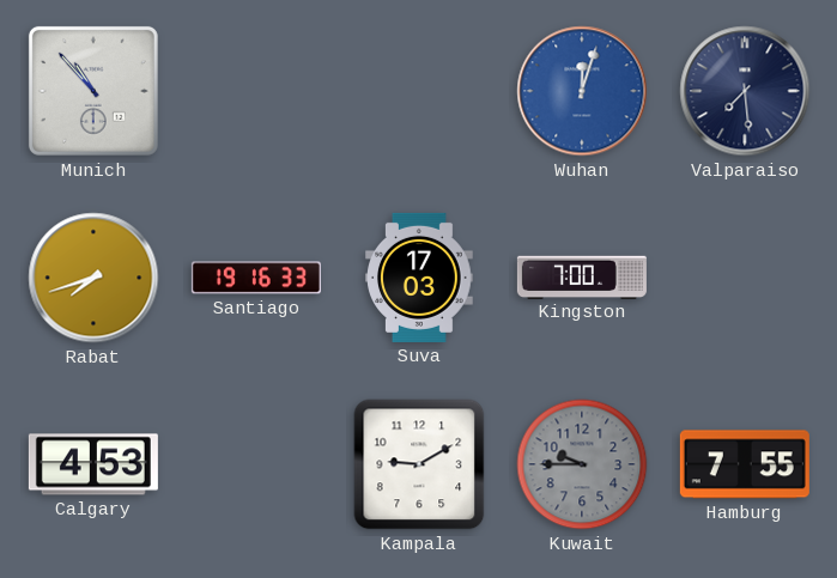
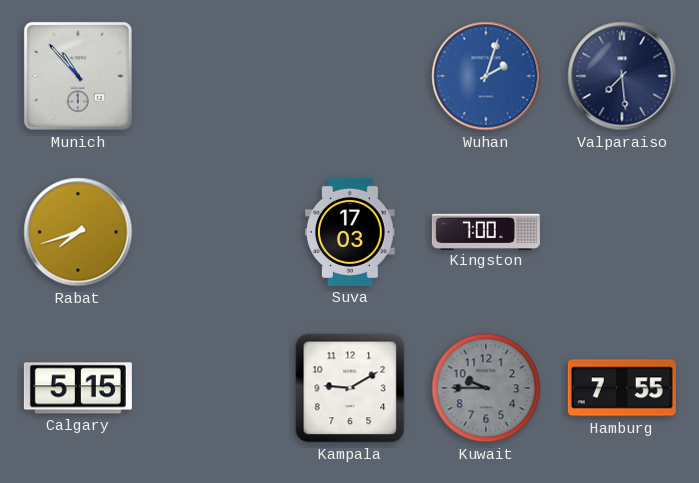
Wuhan: 12:03 -> 2:03
Santiago: 19:16 -> none
Calgary: 4:53 -> 5:15
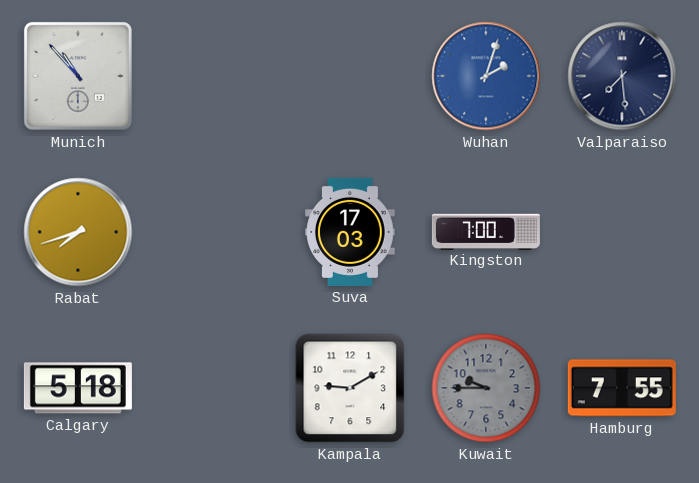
Calgary: 5:15 -> 5:18
